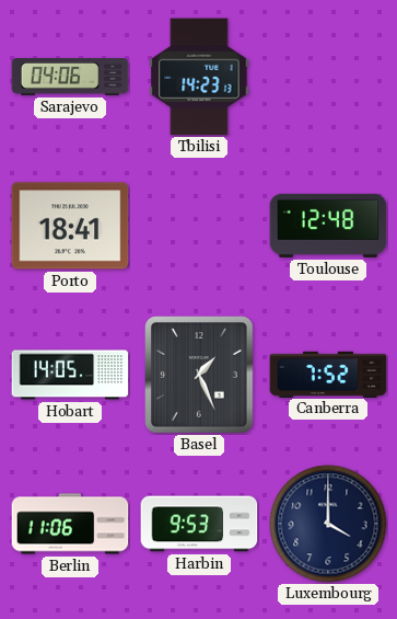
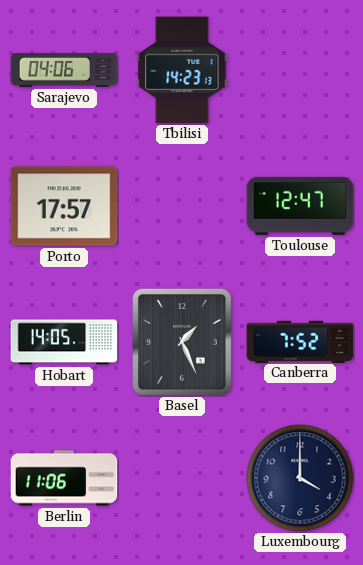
Porto: 18:41 -> 17:57
Toulouse: 12:48 -> 12:47
Harbin: 9:53 -> none
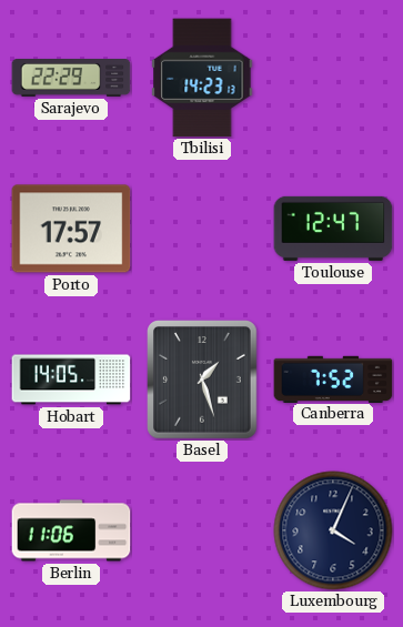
Sarajevo: 04:06 -> 22:29
Basel: 1:26 -> 1:27
Luxembourg: 4:00 -> 4:04
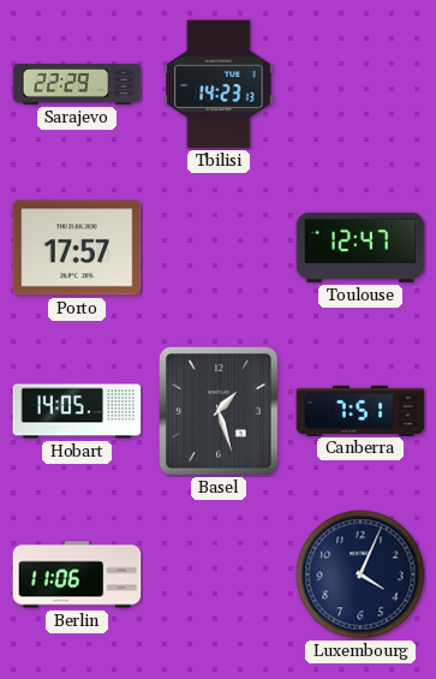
Canberra: 7:52 -> 7:51
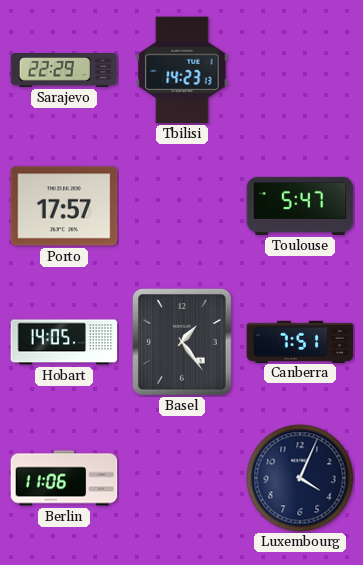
Toulouse: 12:47 -> 5:47
Basel: 1:27 -> 1:24
